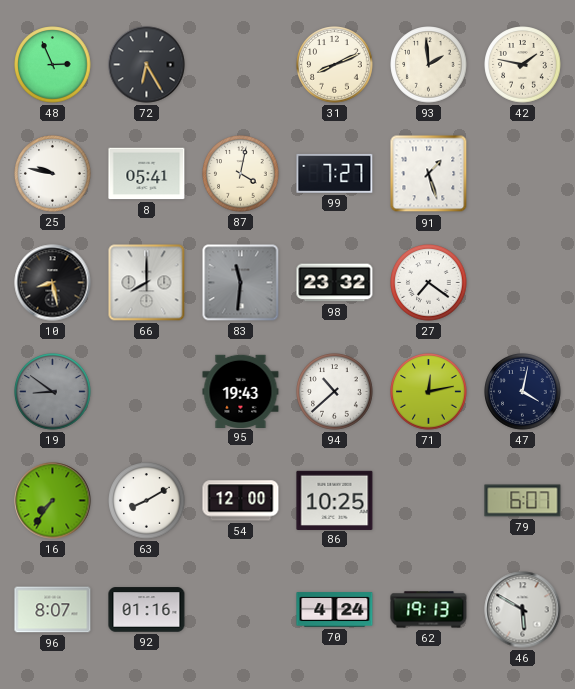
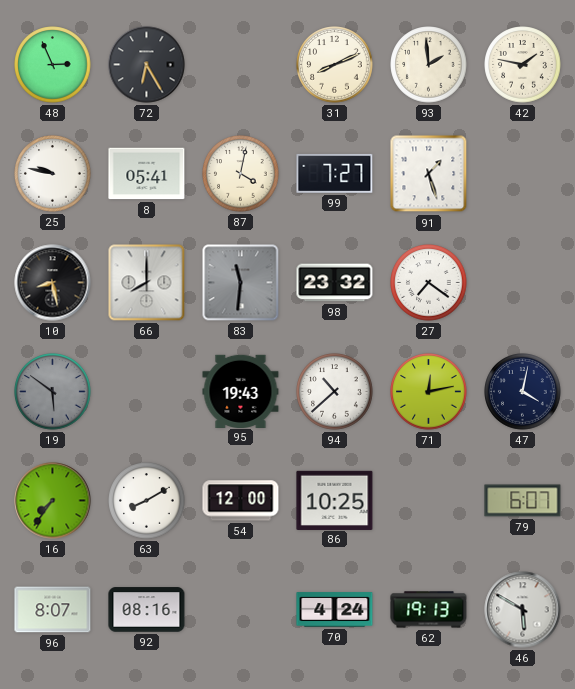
19: 8:51 -> 5:51
92: 01:16 -> 08:16
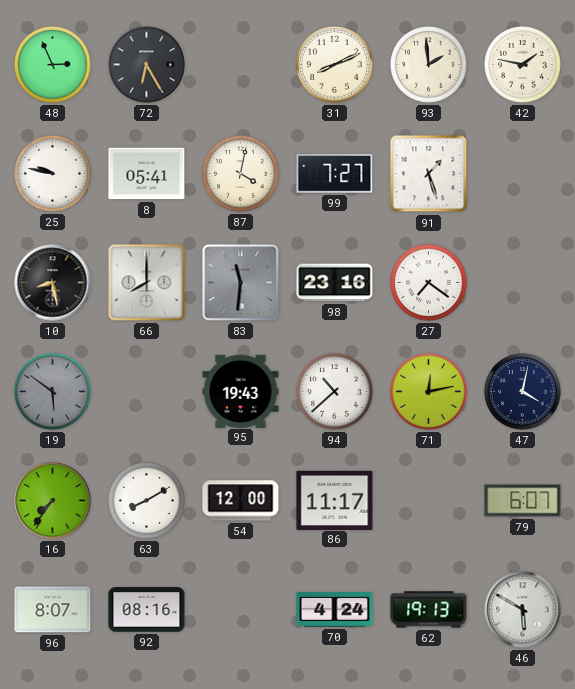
98: 23:32 -> 23:16
86: 10:25 -> 11:17
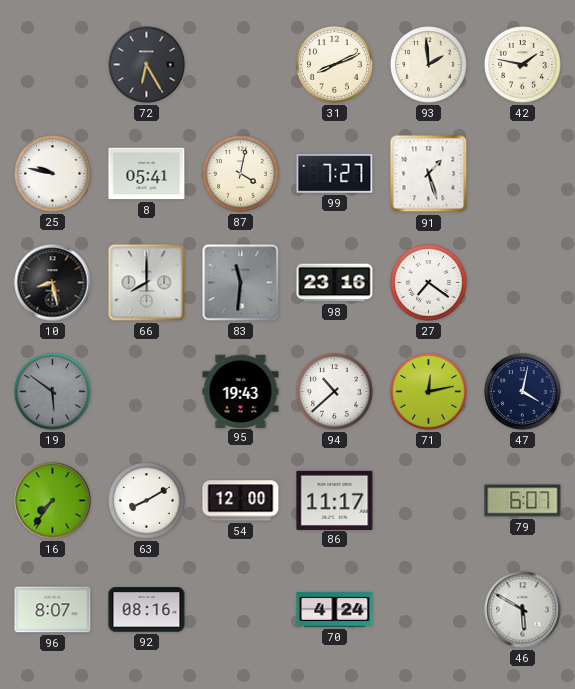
48: 2:56 -> none
62: 19:13 -> none
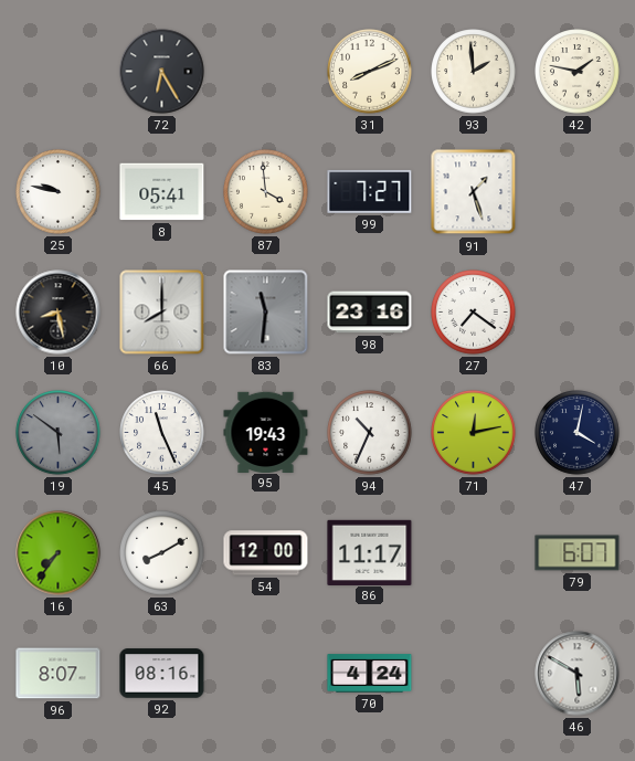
87: 4:02 -> 3:59
45: none -> 11:26
94: 10:38 -> 10:34
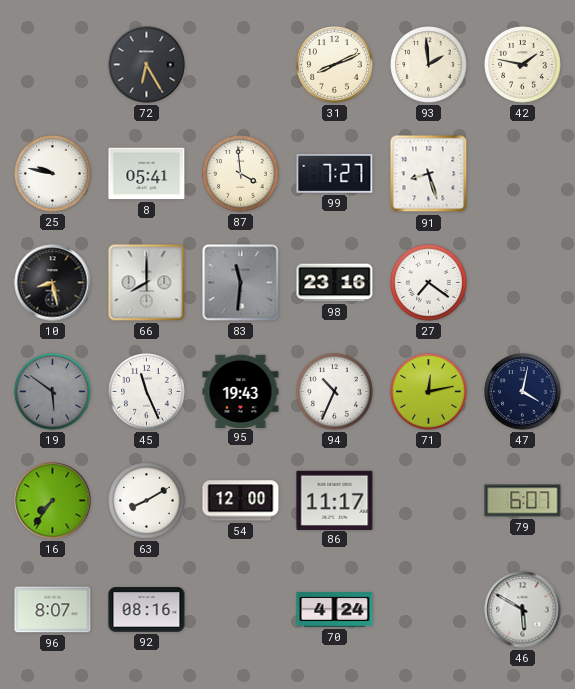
91: 1:27 -> 8:27
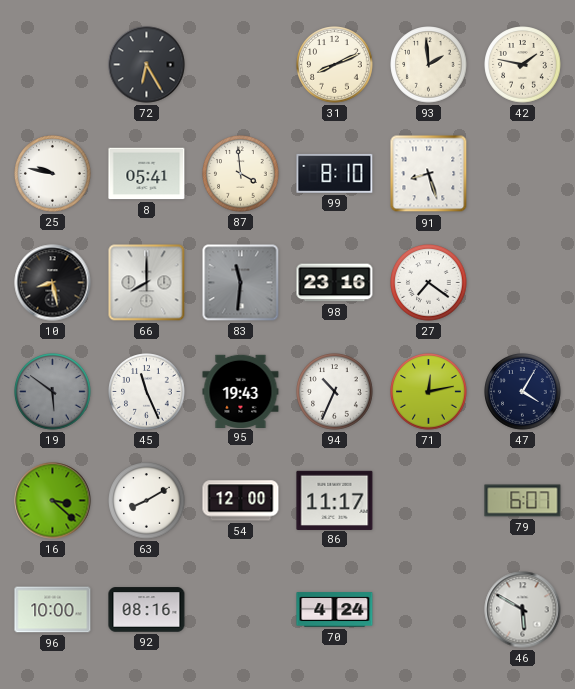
99: 7:27 -> 8:10
47: 4:02 -> 4:05
16: 7:36 -> 3:22
96: 8:07 -> 10:00
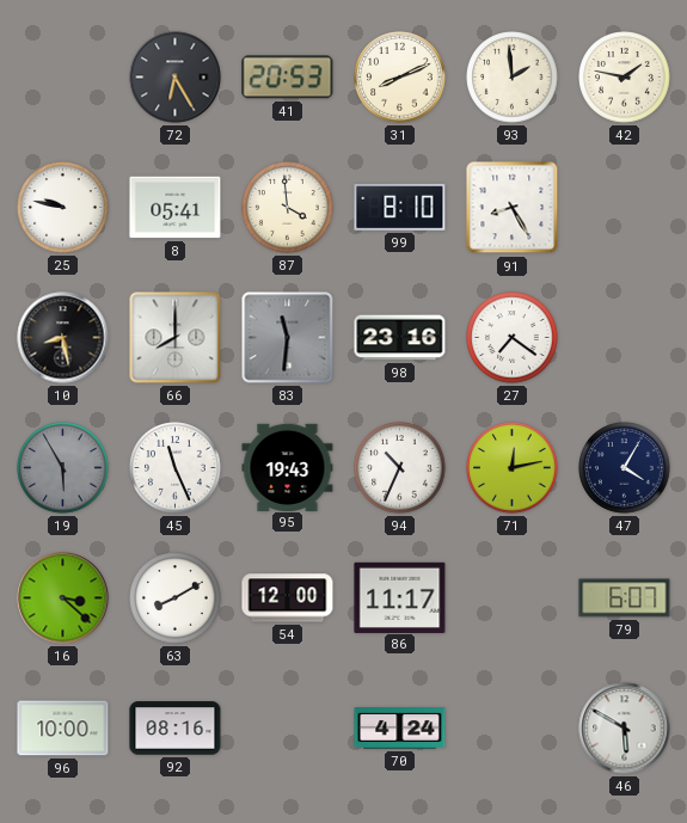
41: none -> 20:53
91: 8:27 -> 8:25
19: 5:51 -> 5:55
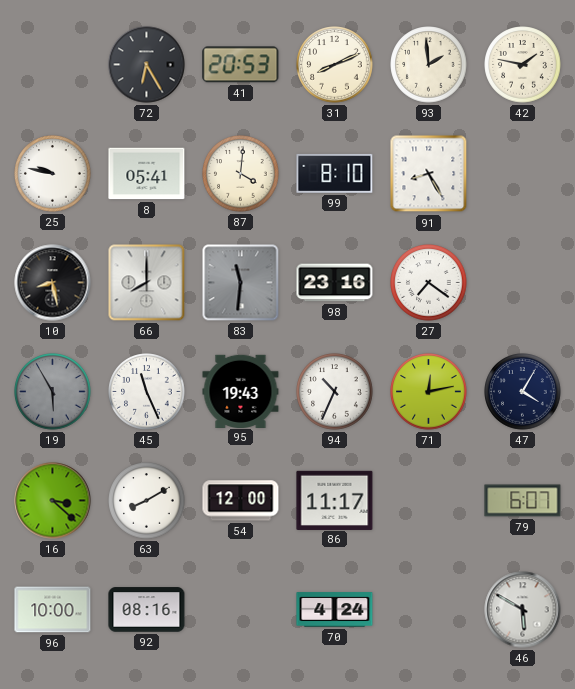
87: 3:59 -> 4:01
